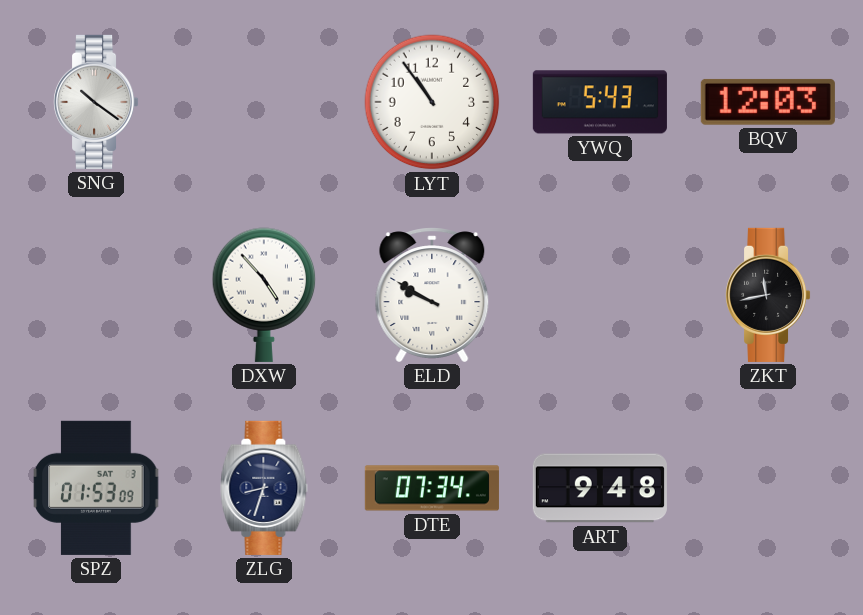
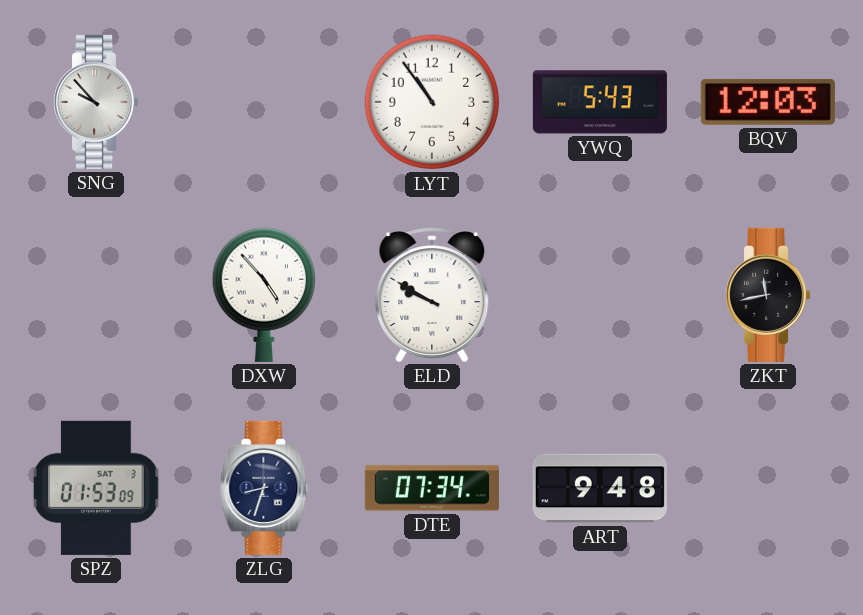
SNG: 10:21 -> 9:53
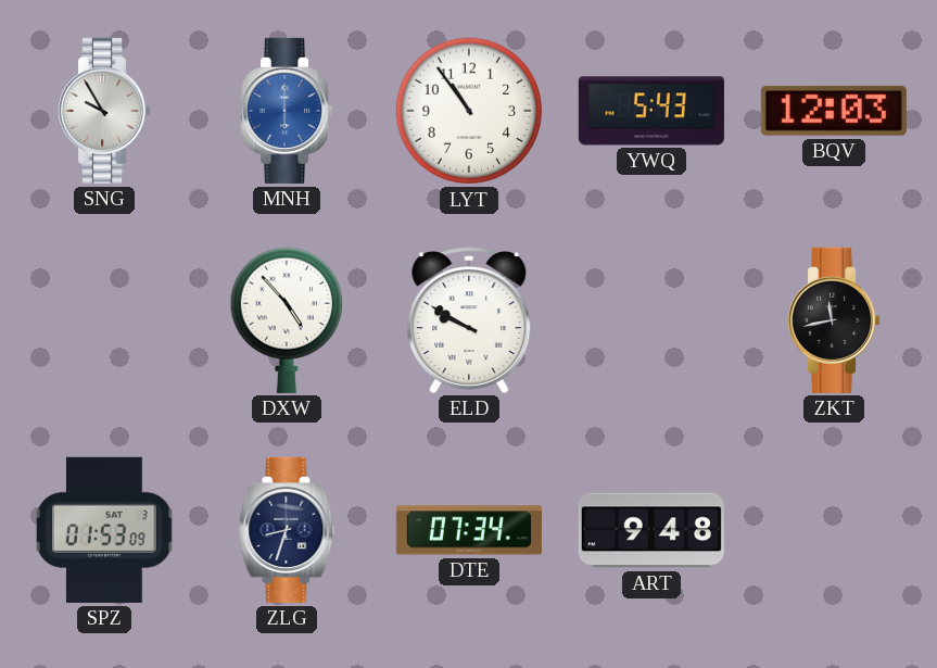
SNG: 9:53 -> 9:55
MNH: none -> 6:00
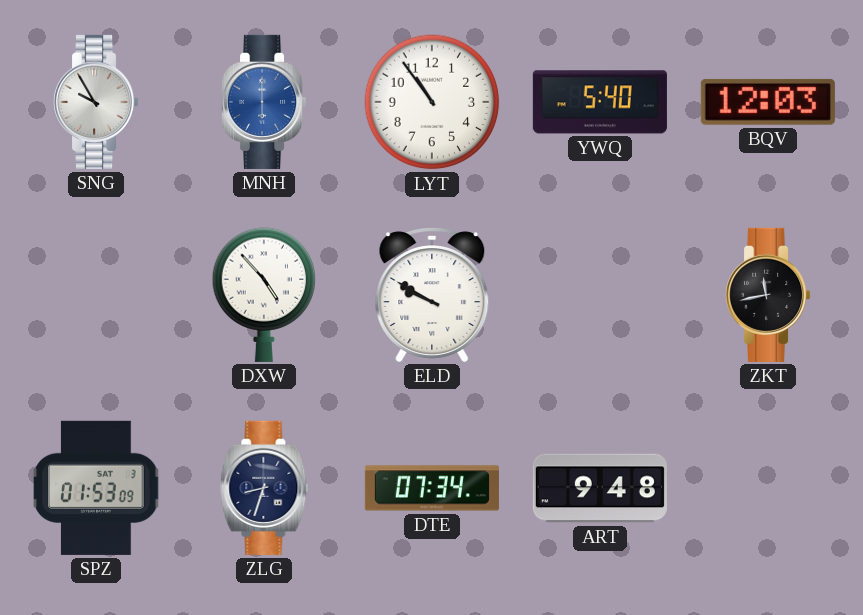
YWQ: 5:43 -> 5:40
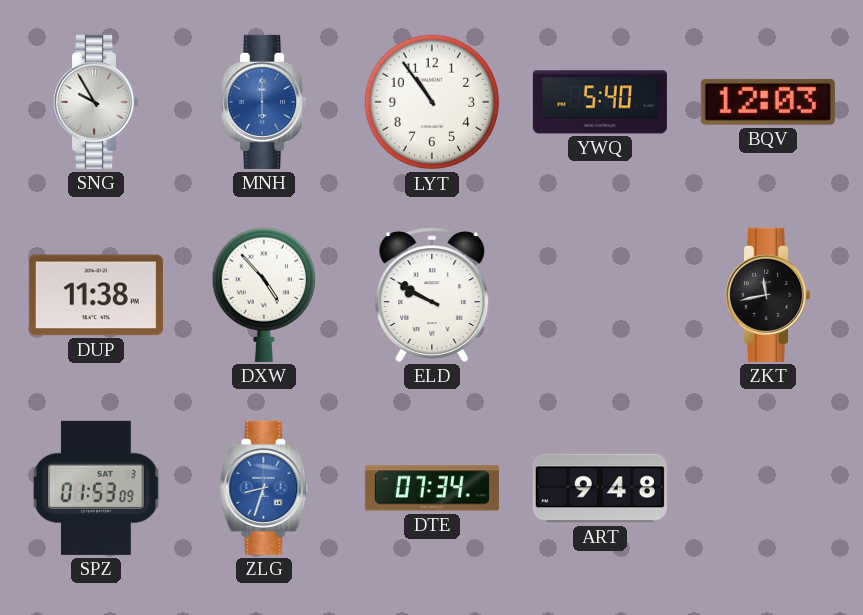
DUP: none -> 11:38
ZLG dial: navy -> blue
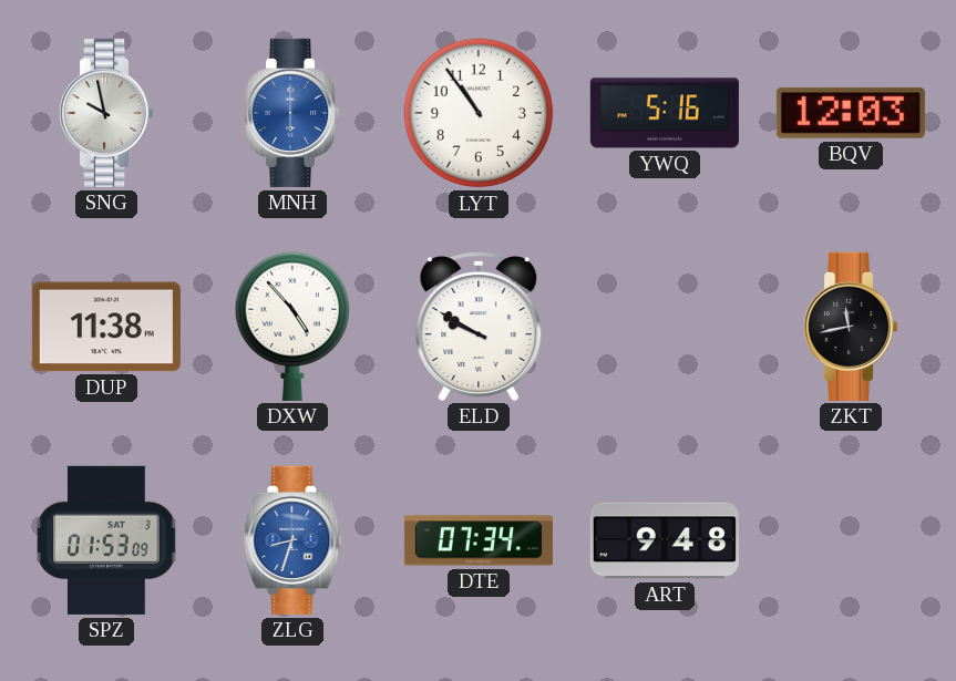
SNG: 9:55 -> 9:58
YWQ: 5:40 -> 5:16
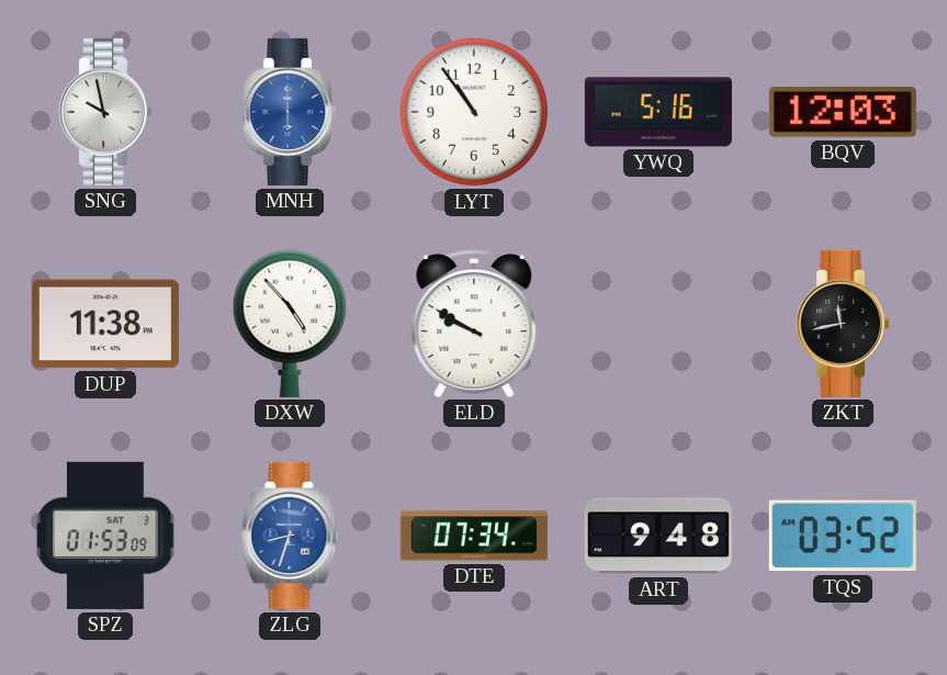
TQS: none -> 03:52
